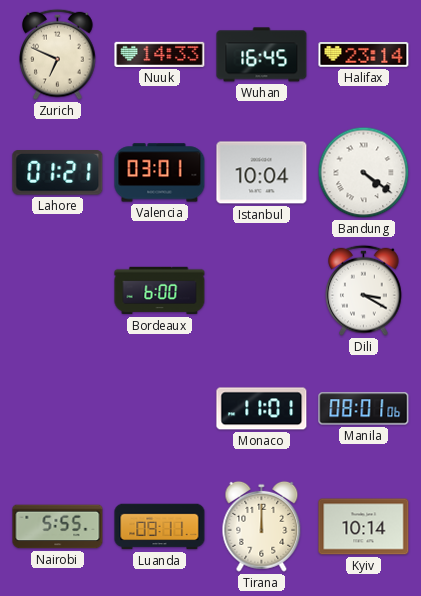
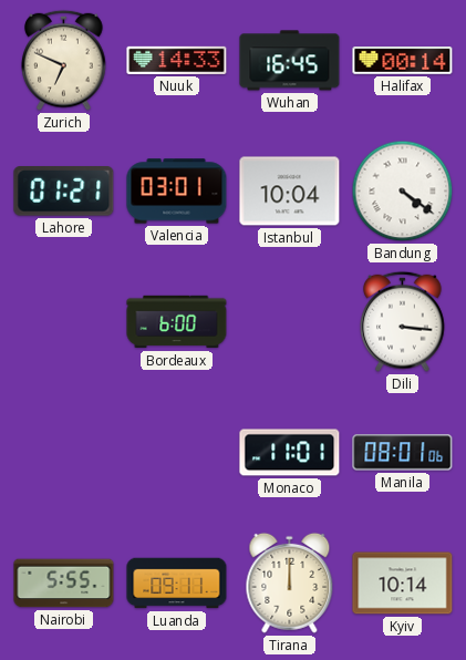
Halifax: 23:14 -> 00:14
Dili: 3:20 -> 3:16
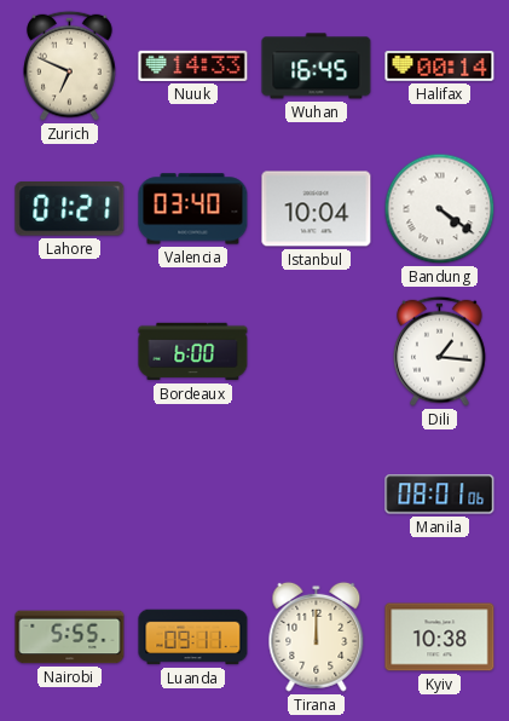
Valencia: 03:01 -> 03:40
Dili: 3:16 -> 1:16
Monaco: 11:01 -> none
Kyiv: 10:14 -> 10:38
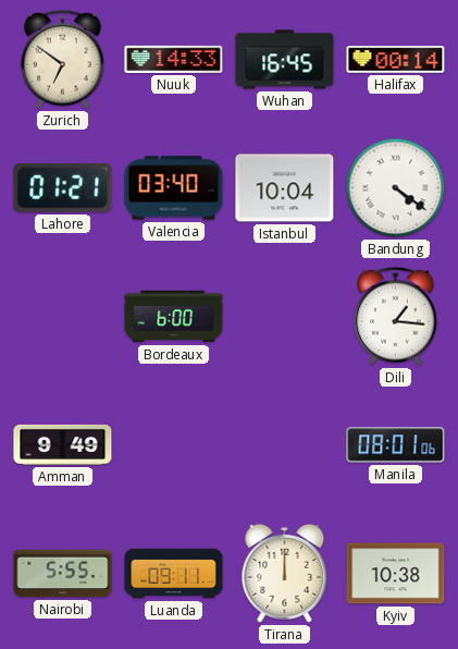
Zurich: 6:49 -> 6:51
Amman: none -> 9:49
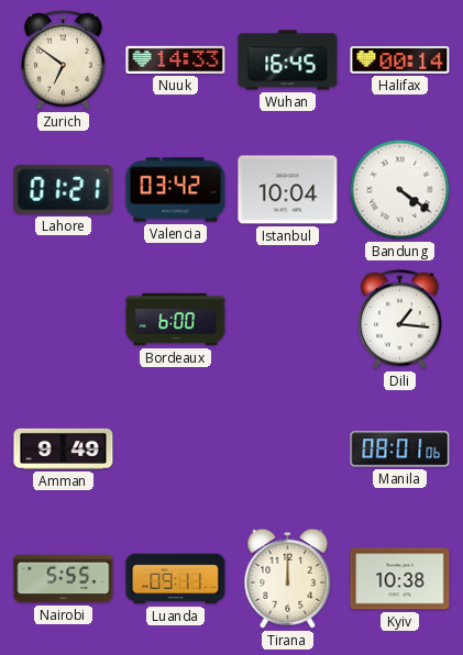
Valencia: 03:40 -> 03:42
